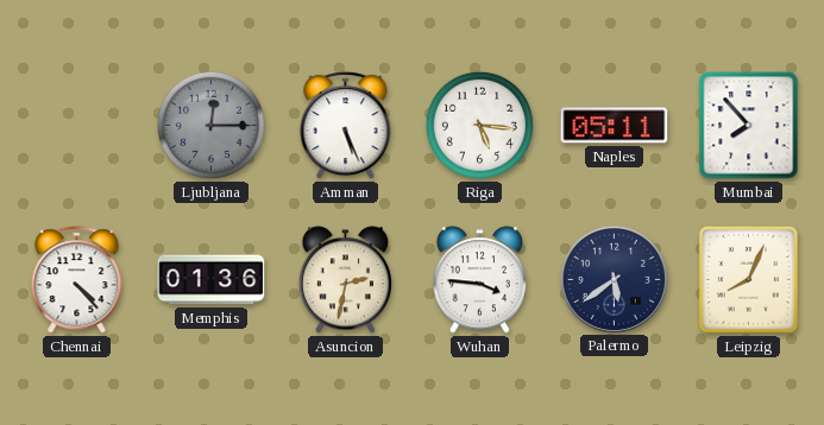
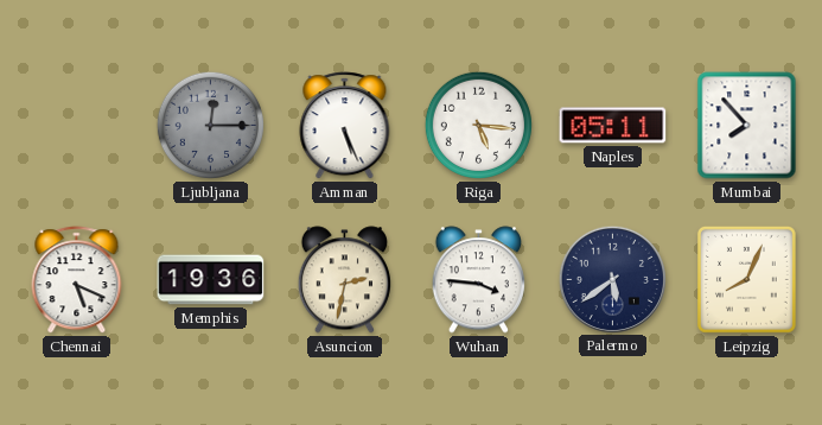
Chennai: 4:23 -> 5:19
Memphis: 01:36 -> 19:36
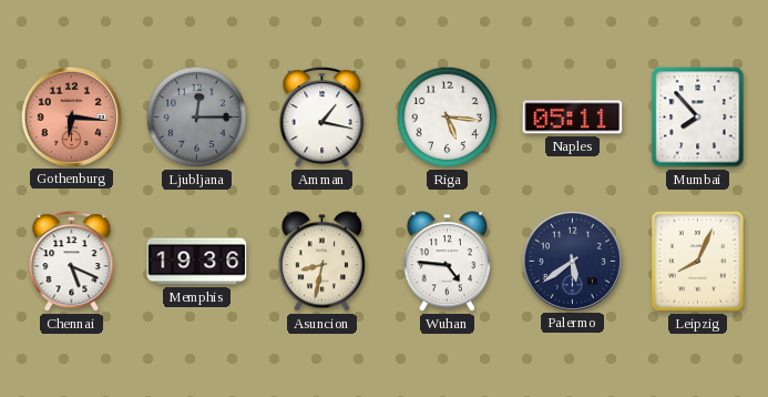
Gothenburg: none -> 6:16
Amman: 5:26 -> 1:17
Asuncion: 2:32 -> 8:32
Wuhan: 3:46 -> 4:46
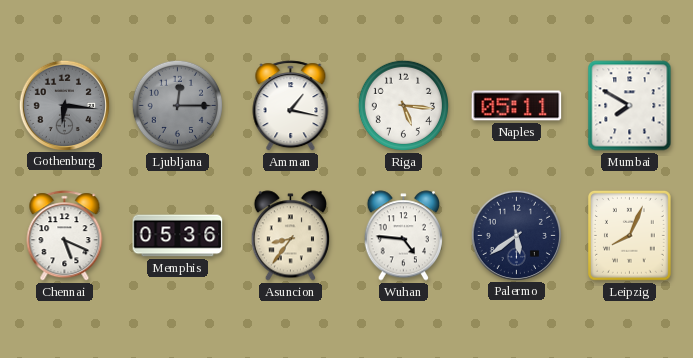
Gothenburg dial: salmon -> grey
Mumbai: 7:53 -> 7:50
Memphis: 19:36 -> 05:36
Asuncion: 8:32 -> 8:36
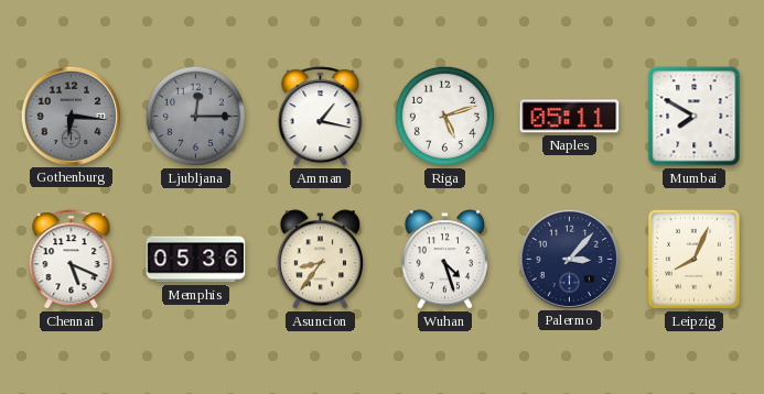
Riga: 5:16 -> 5:12
Wuhan: 4:46 -> 4:27
Palermo: 5:39 -> 3:07
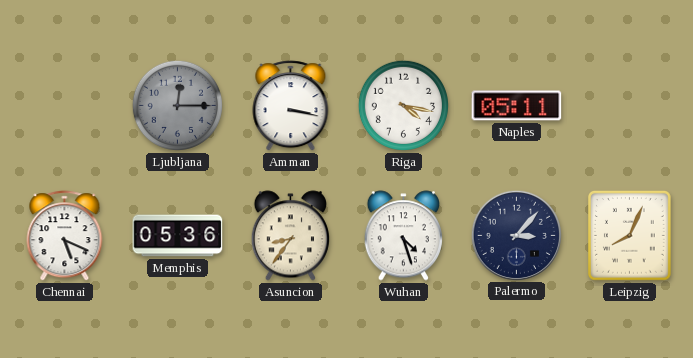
Gothenburg: 6:16 -> none
Amman: 1:17 -> 3:17
Riga: 5:12 -> 4:17
Mumbai: 7:50 -> none
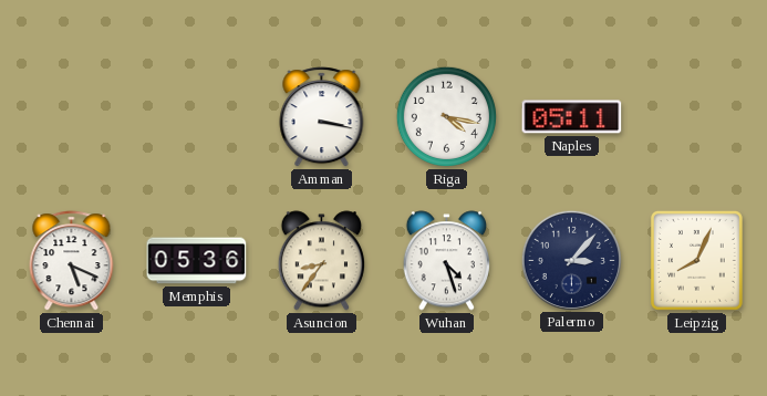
Ljubljana: 12:15 -> none
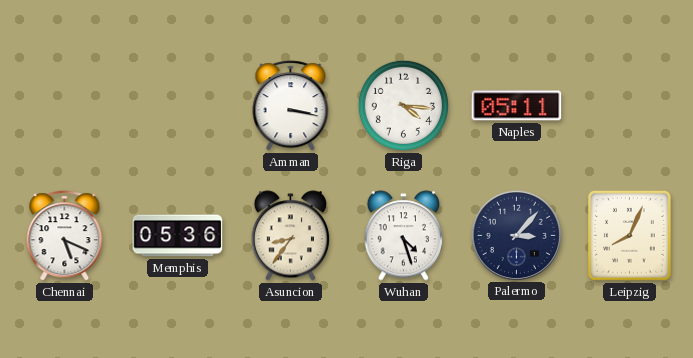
Riga: 4:17 -> 4:16
